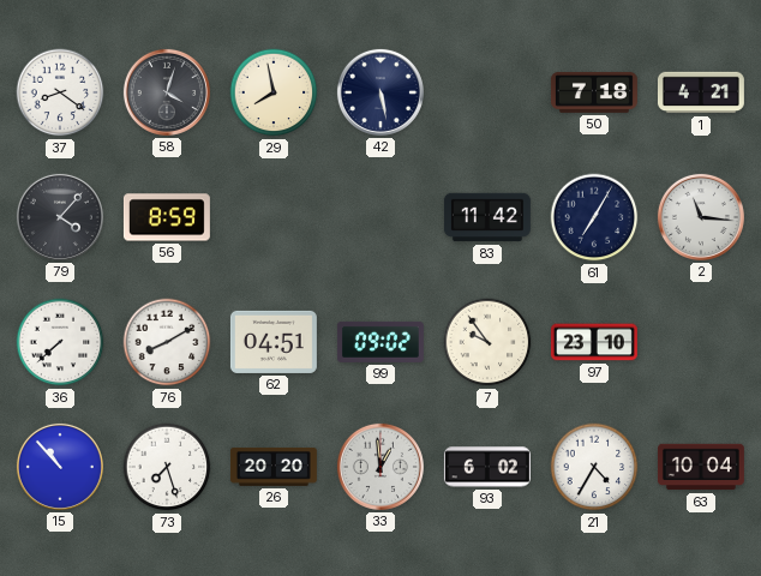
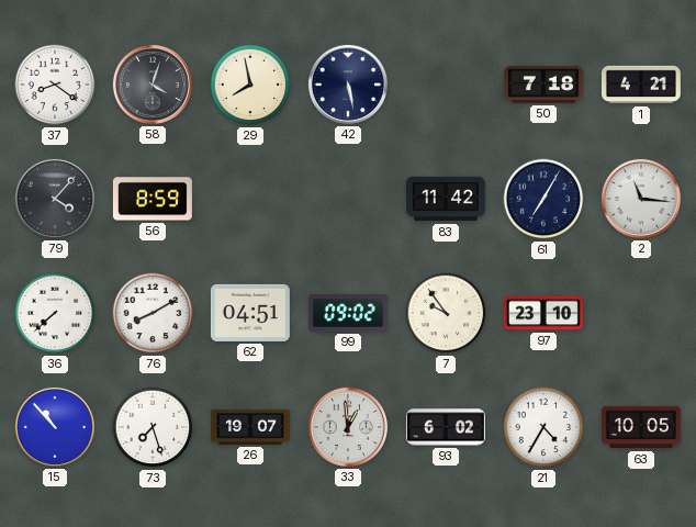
26: 20:20 -> 19:07
63: 10:04 -> 10:05
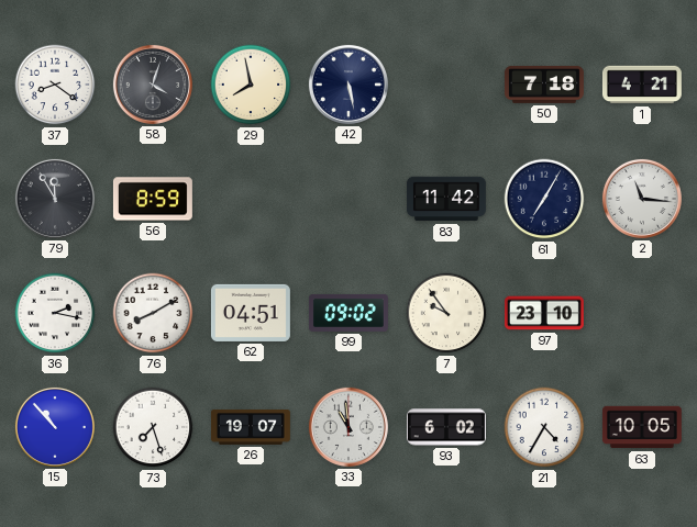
79: 4:07 -> 11:55
36: 7:38 -> 2:17
33: 12:59 -> 10:59
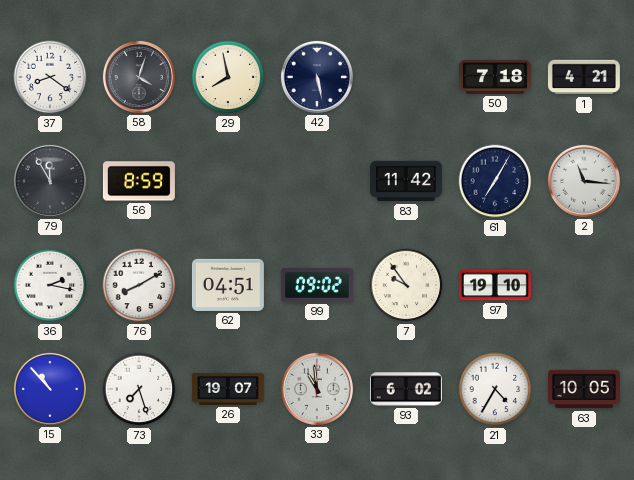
97: 23:10 -> 19:10
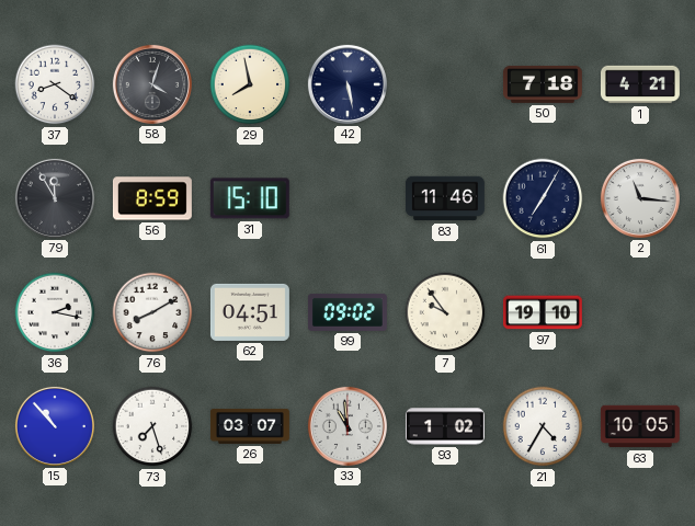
31: none -> 15:10
83: 11:42 -> 11:46
26: 19:07 -> 03:07
93: 6:02 -> 1:02
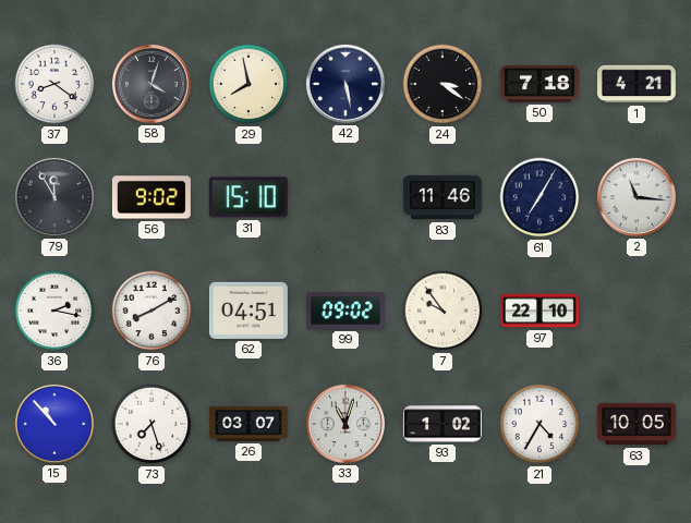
24: none -> 3:21
56: 8:59 -> 9:02
97: 19:10 -> 22:10
33: 10:59 -> 11:03
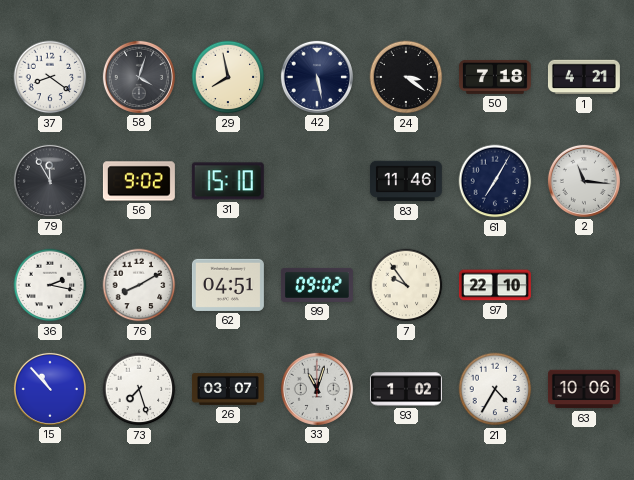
63: 10:05 -> 10:06
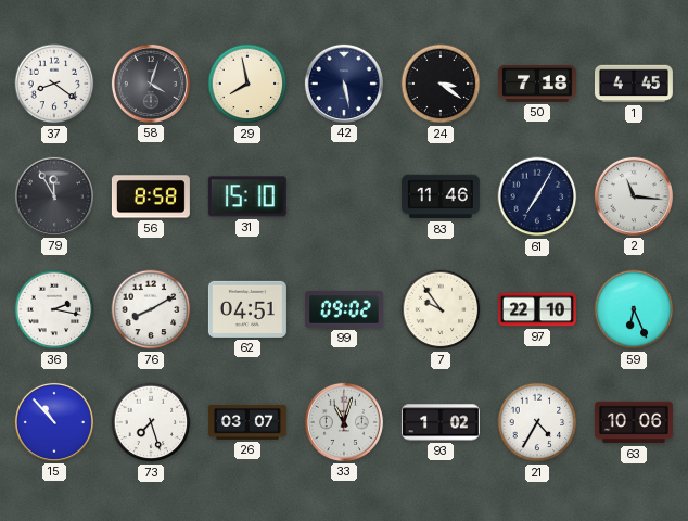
1: 4:21 -> 4:45
56: 9:02 -> 8:58
59: none -> 6:26
